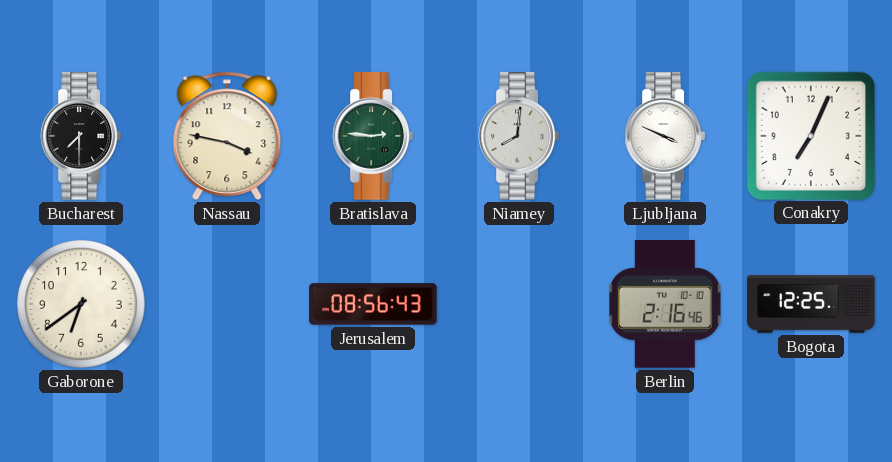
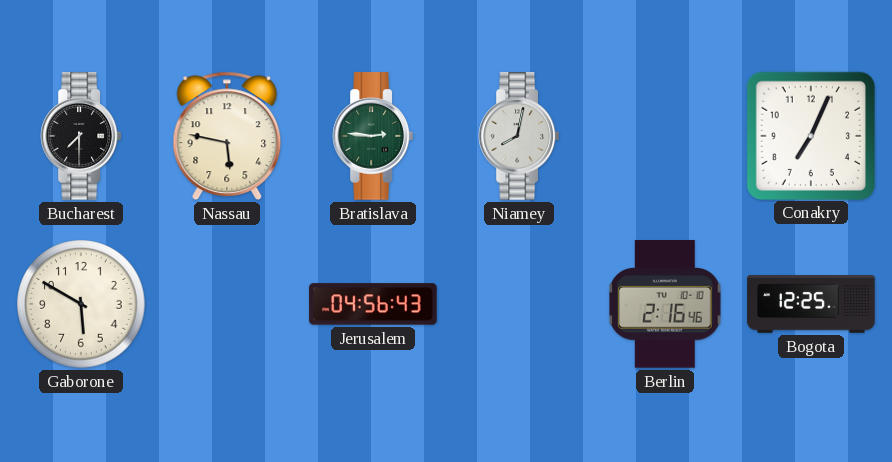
Nassau: 3:47 -> 5:47
Niamey: 8:01 -> 8:02
Ljubljana: 3:49 -> none
Gaborone: 6:39 -> 5:50
Jerusalem: 08:56 -> 04:56
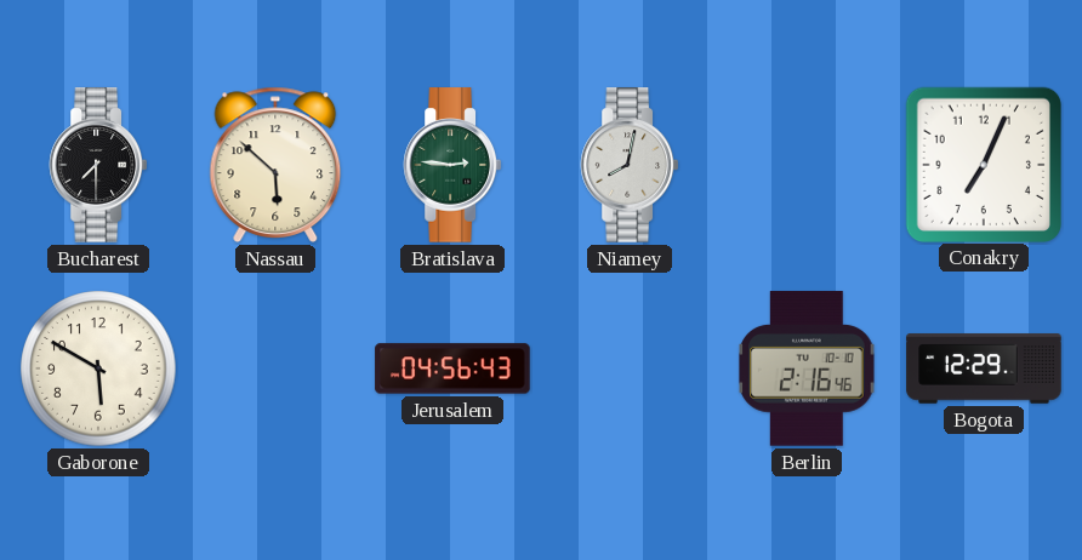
Nassau: 5:47 -> 5:52
Bogota: 12:25 -> 12:29
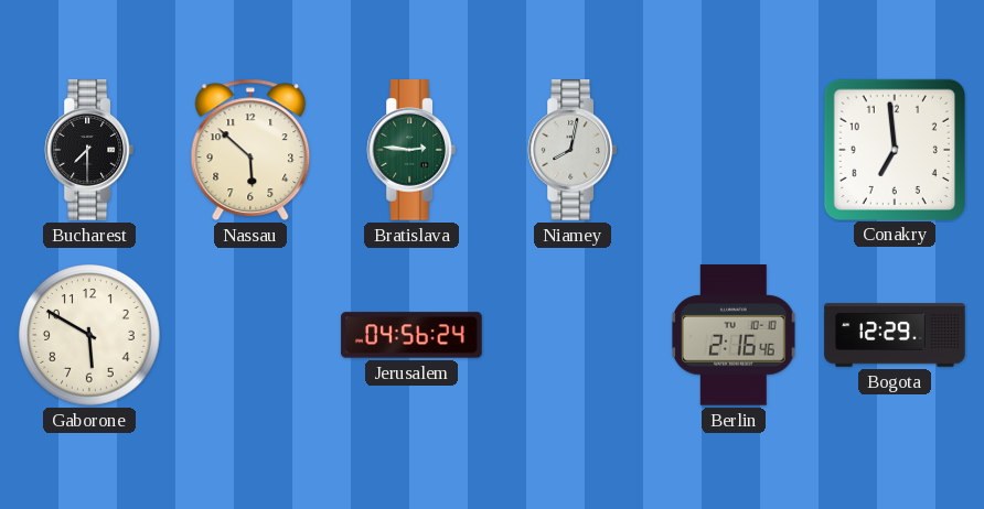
Conakry: 7:04 -> 6:59
Jerusalem: 04:56:43 -> 04:56:24
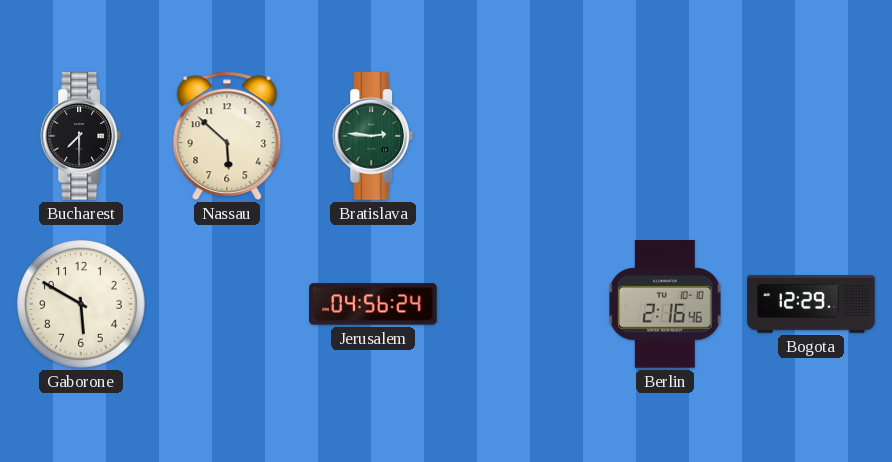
Niamey: 8:02 -> none
Conakry: 6:59 -> none
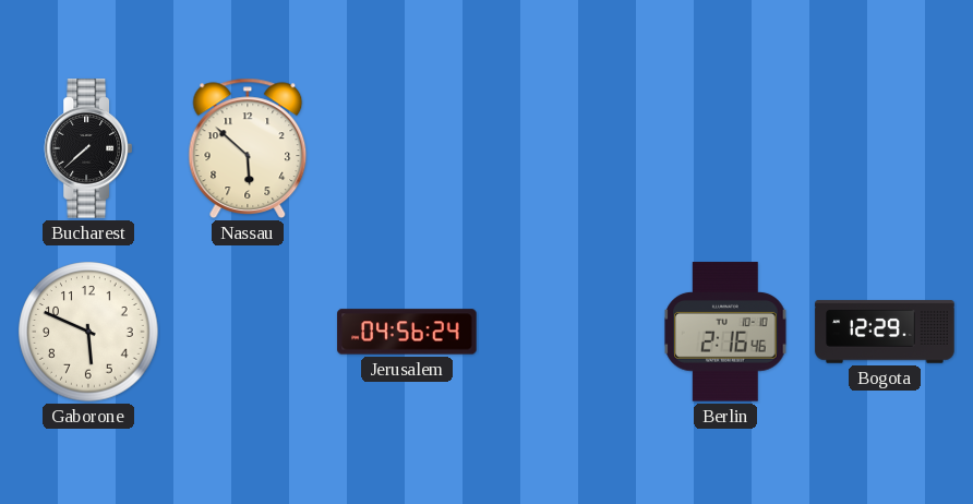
Bucharest: 7:30 -> 7:38
Bratislava: 2:46 -> none
Gaborone: 5:50 -> 5:49
